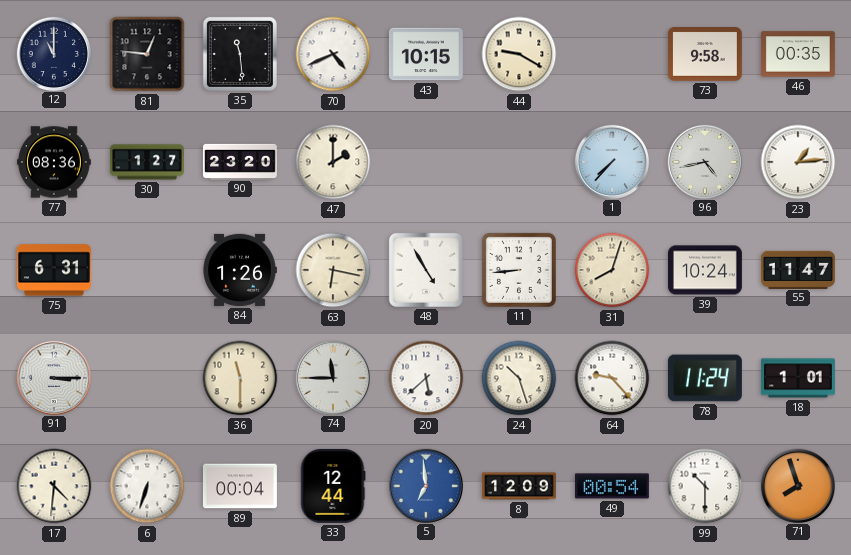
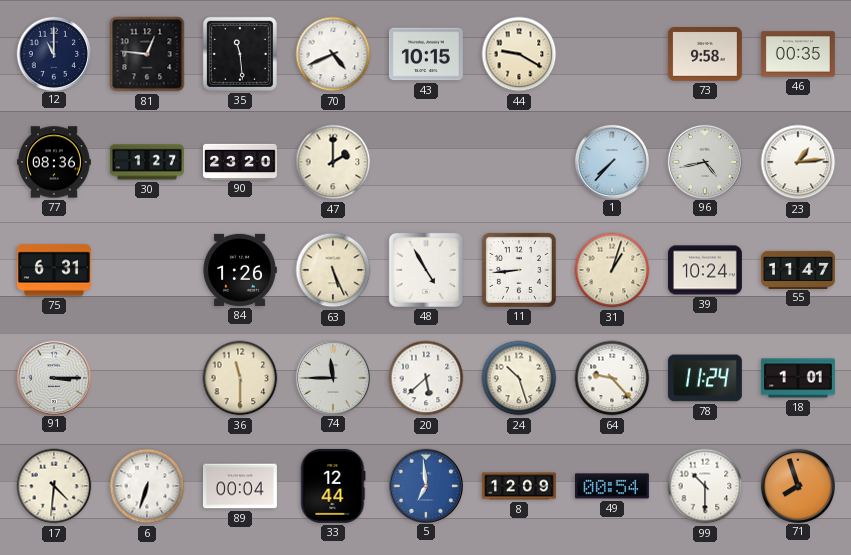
63: 6:17 -> 5:26
31: 8:03 -> 1:03
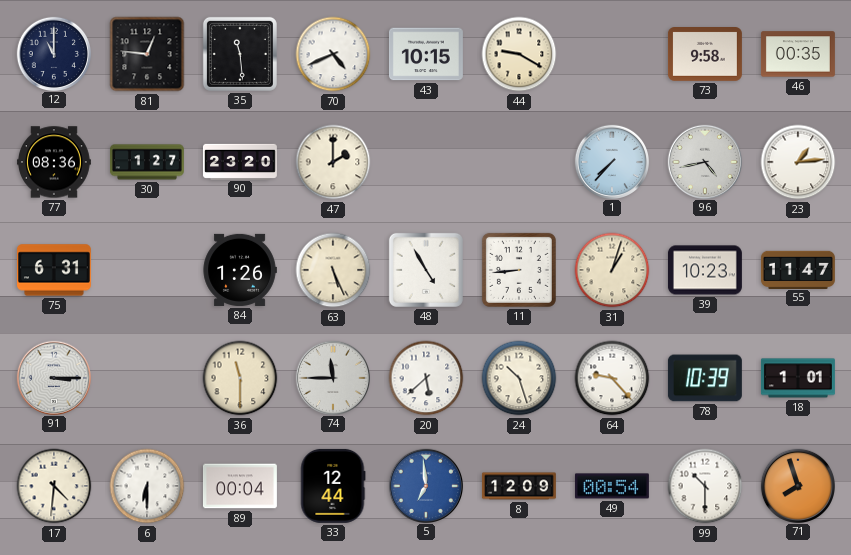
39: 10:24 -> 10:23
78: 11:24 -> 10:39
6: 6:33 -> 6:30
